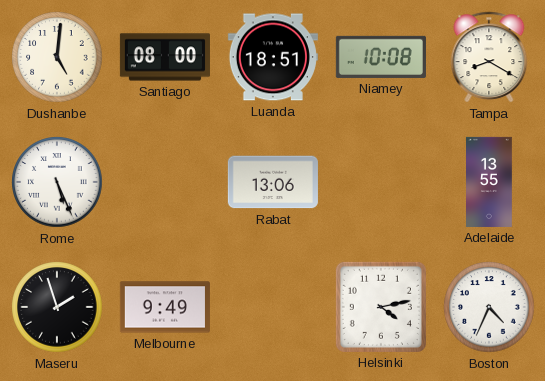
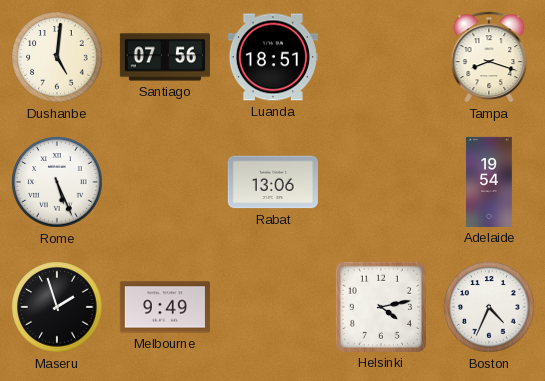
Santiago: 08:00 -> 07:56
Niamey: 10:08 -> none
Tampa: 8:20 -> 8:18
Adelaide: 13:55 -> 19:54
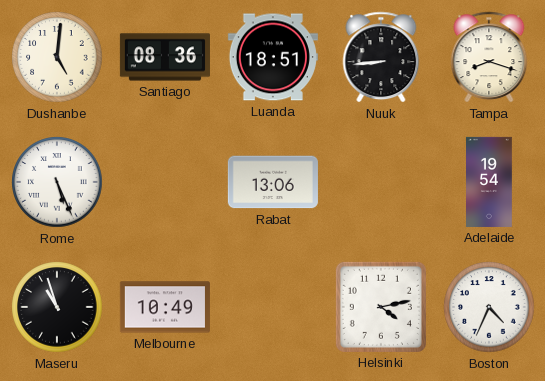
Santiago: 07:56 -> 08:36
Nuuk: none -> 8:44
Maseru: 1:57 -> 10:57
Melbourne: 9:49 -> 10:49
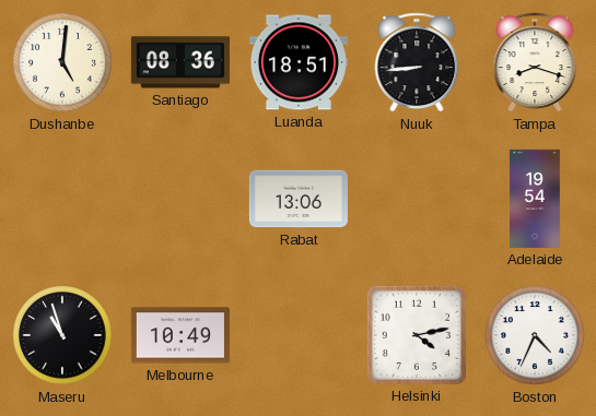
Rome: 5:26 -> none
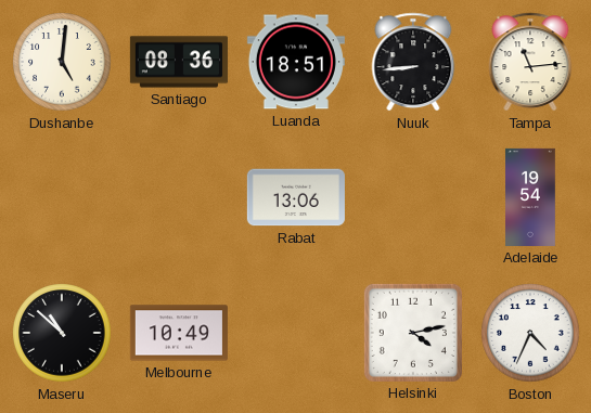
Tampa: 8:18 -> 11:14
Maseru: 10:57 -> 10:52
